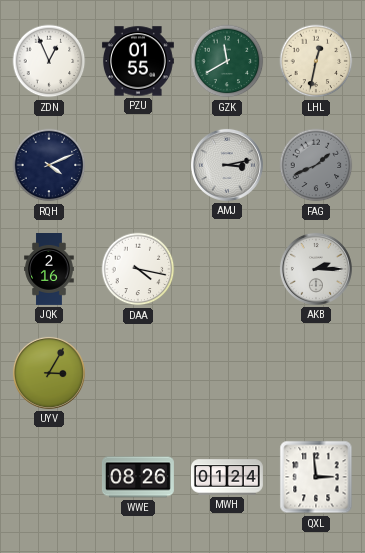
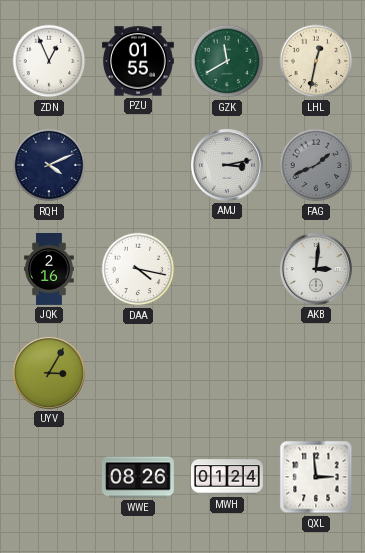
AKB: 2:15 -> 3:01
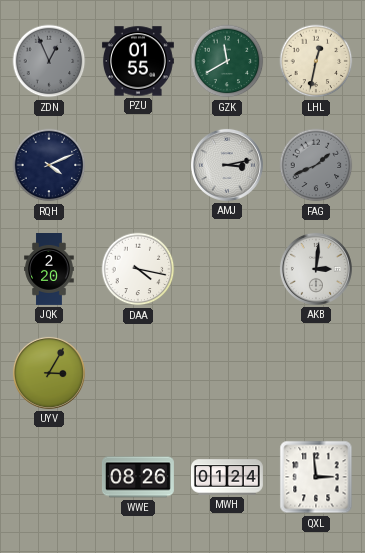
ZDN dial: white -> grey
JQK: 2:16 -> 2:20
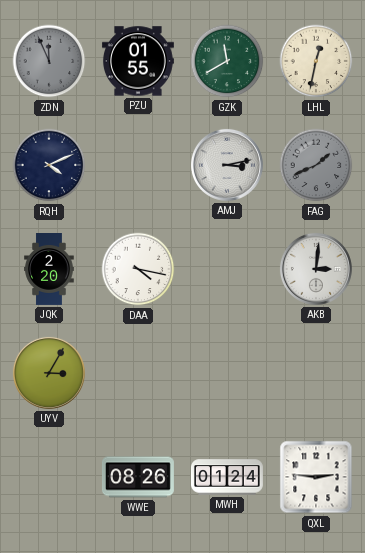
ZDN: 12:56 -> 11:56
QXL: 2:59 -> 2:46
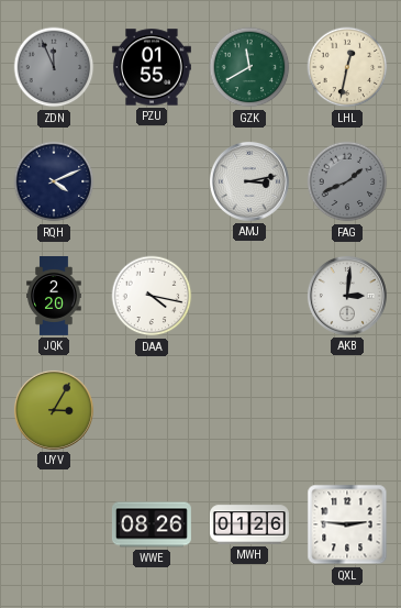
MWH: 01:24 -> 01:26
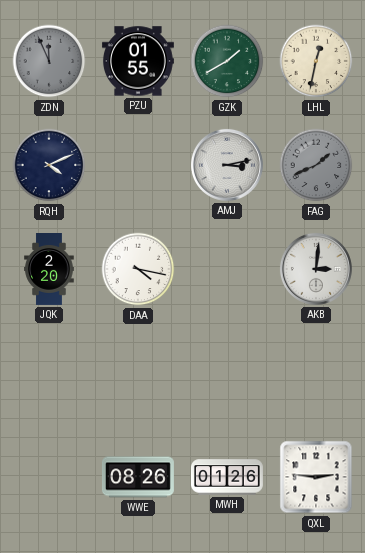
GZK: 11:40 -> 1:40
UYV: 3:05 -> none
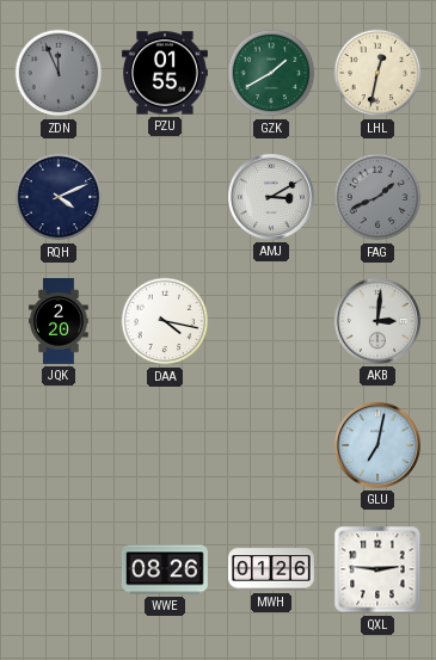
AMJ: 3:13 -> 3:10
GLU: none -> 7:02
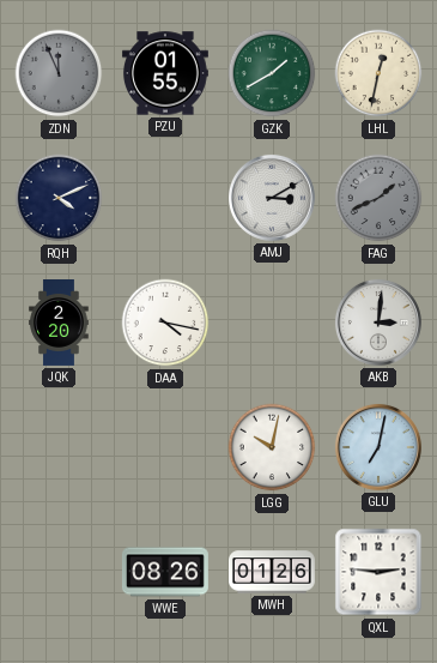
LGG: none -> 10:02
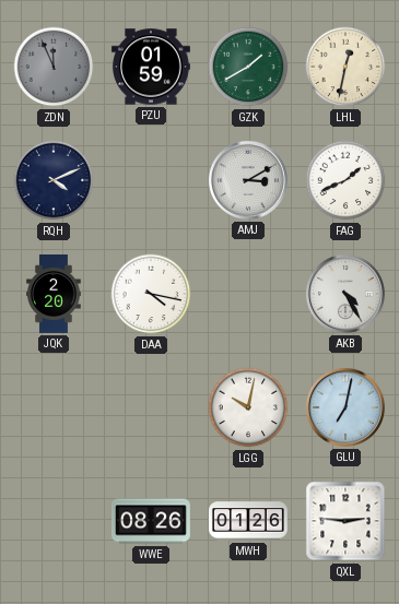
PZU: 01:55 -> 01:59
FAG dial: grey -> white
AKB: 3:01 -> 4:25
